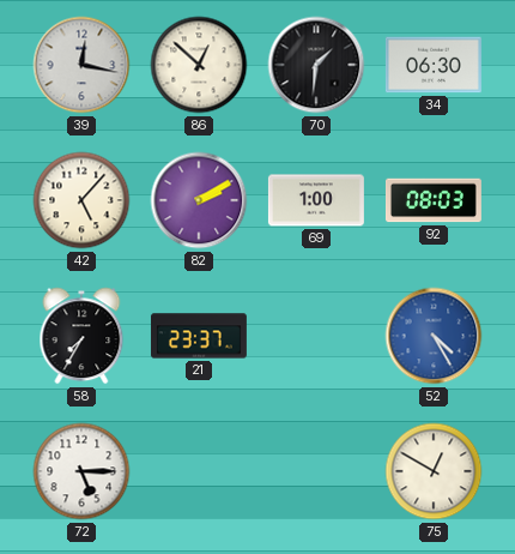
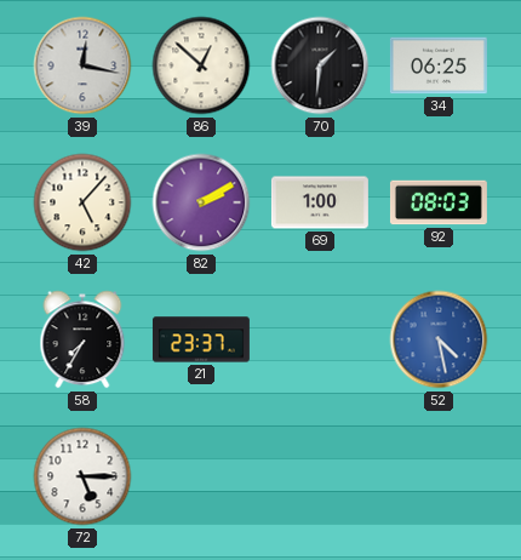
34: 06:30 -> 06:25
52: 4:25 -> 4:28
75: 12:50 -> none
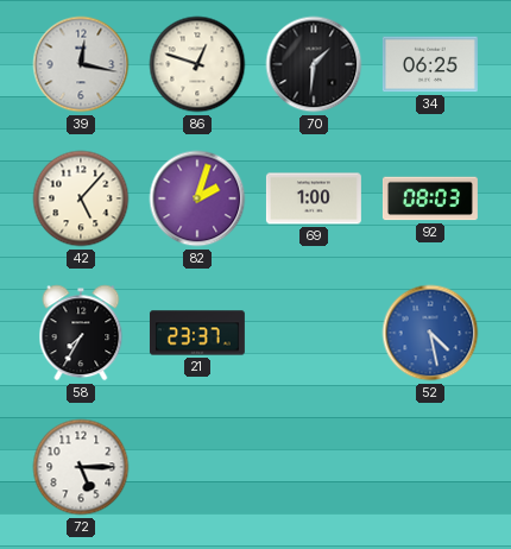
86: 12:52 -> 12:48
82: 2:10 -> 2:03
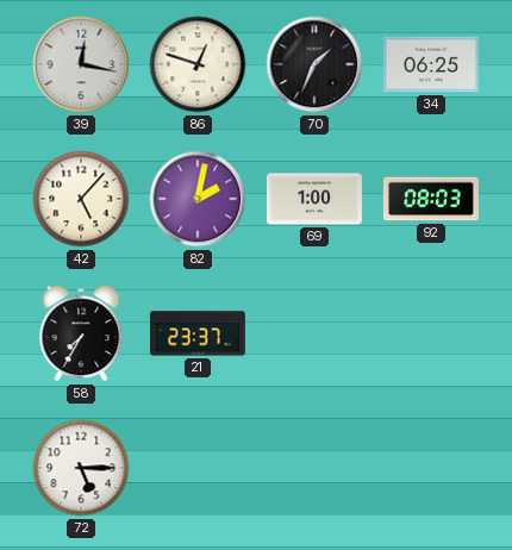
70: 1:31 -> 1:34
82: 2:03 -> 2:02
52: 4:28 -> none
